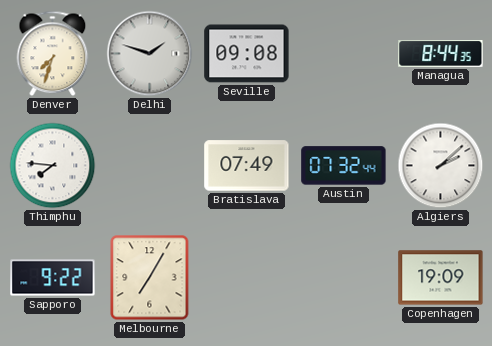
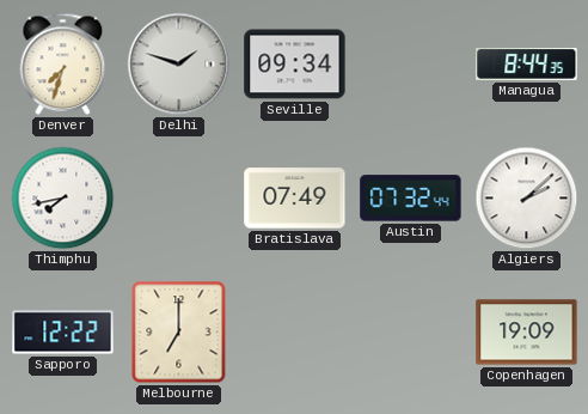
Seville: 09:08 -> 09:34
Thimphu: 7:46 -> 7:43
Sapporo: 9:22 -> 12:22
Melbourne: 7:05 -> 7:00
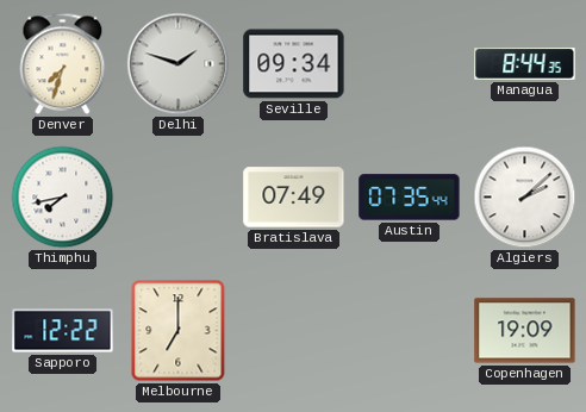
Austin: 07:32 -> 07:35
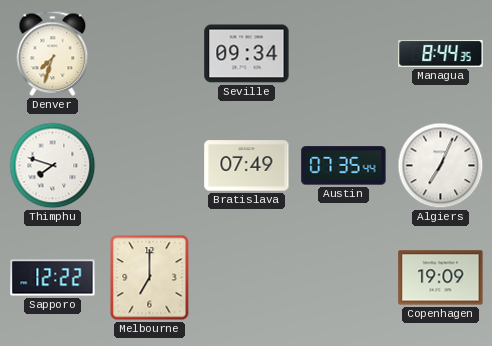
Delhi: 1:48 -> none
Thimphu: 7:43 -> 7:48
Algiers: 2:08 -> 7:04
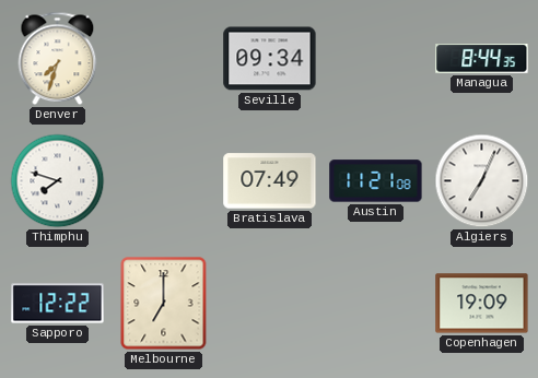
Austin: 07:35 -> 11:21
